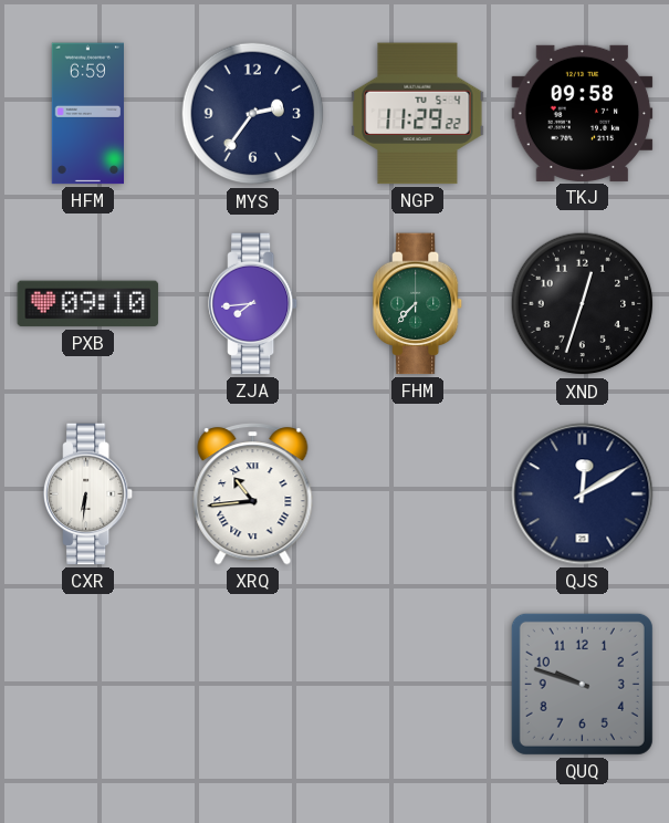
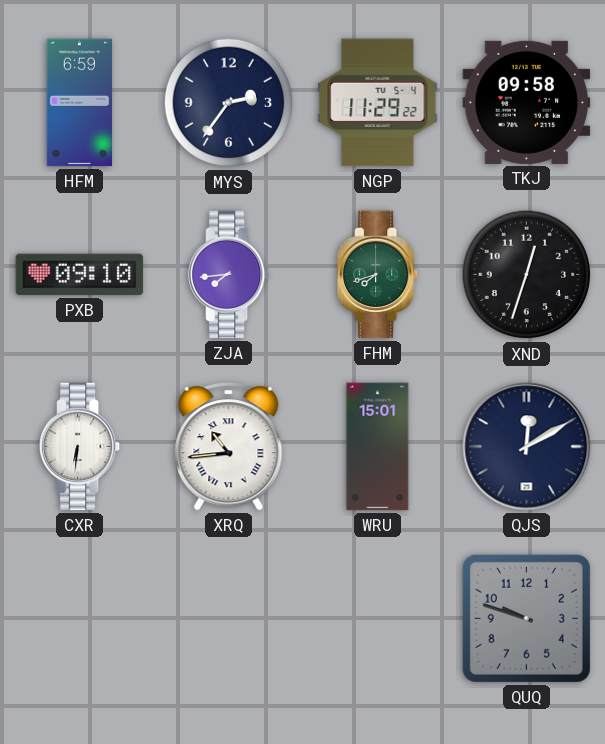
FHM: 7:37 -> 7:42
WRU: none -> 15:01
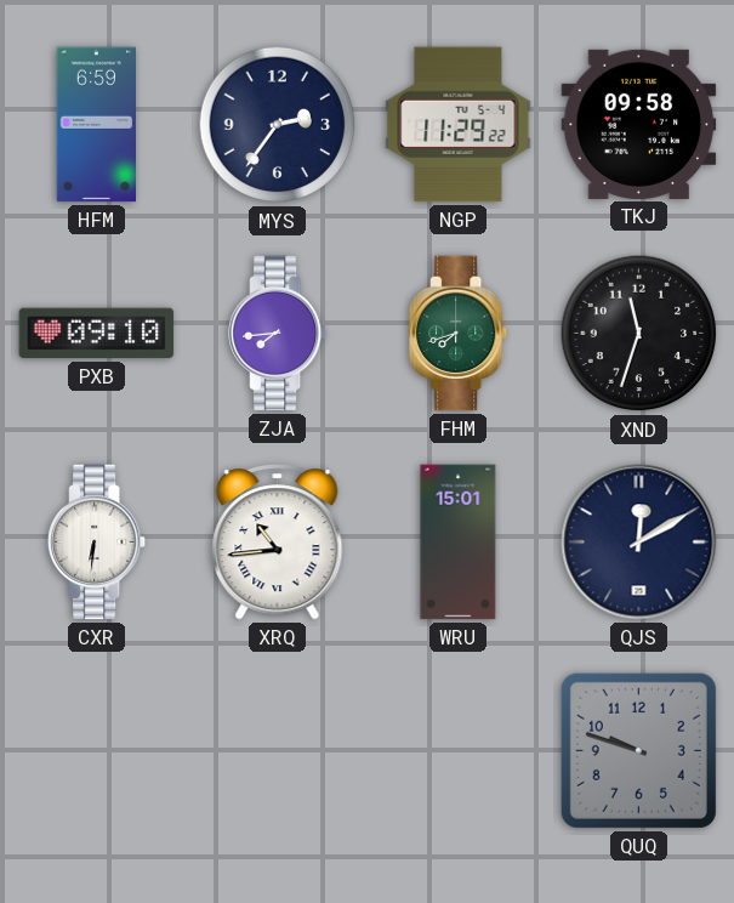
XND: 12:33 -> 11:33
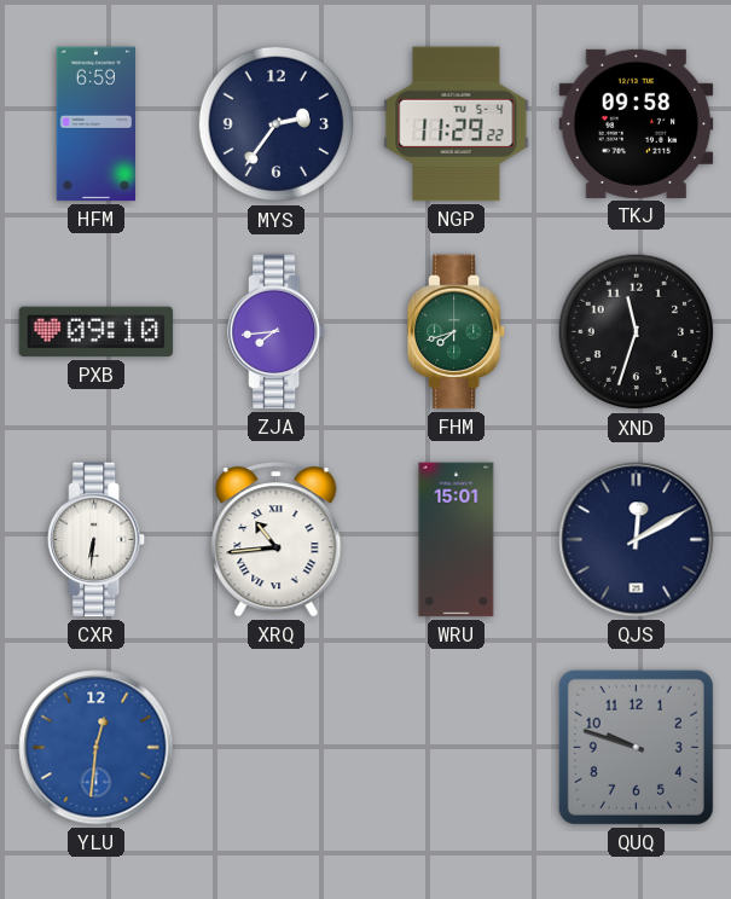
YLU: none -> 12:31
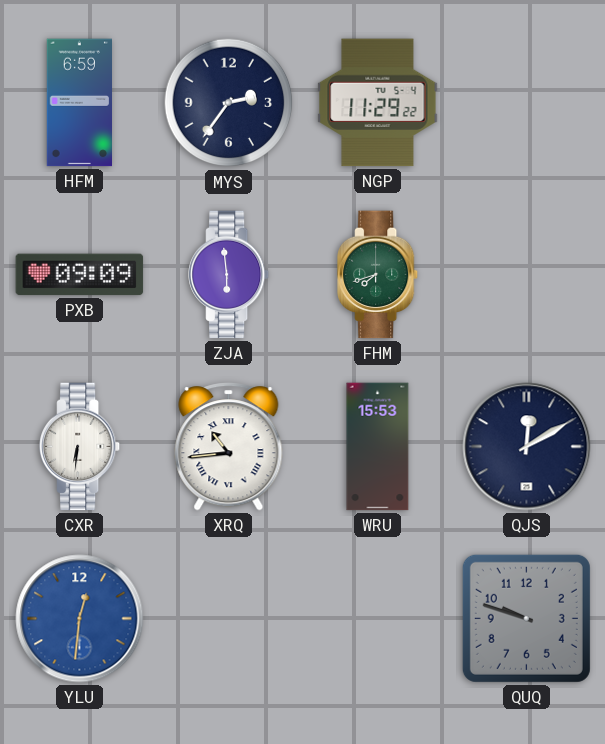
TKJ: 09:58 -> none
PXB: 09:10 -> 09:09
ZJA: 7:44 -> 5:59
XND: 11:33 -> none
WRU: 15:01 -> 15:53
